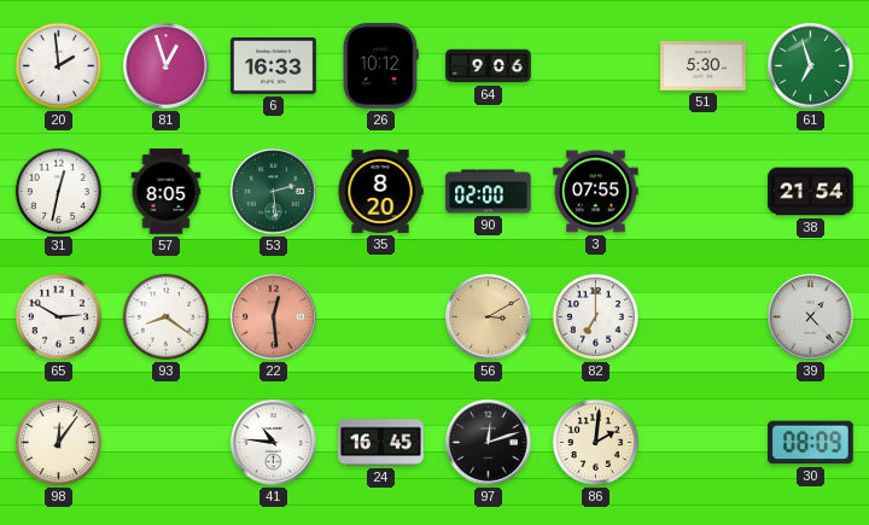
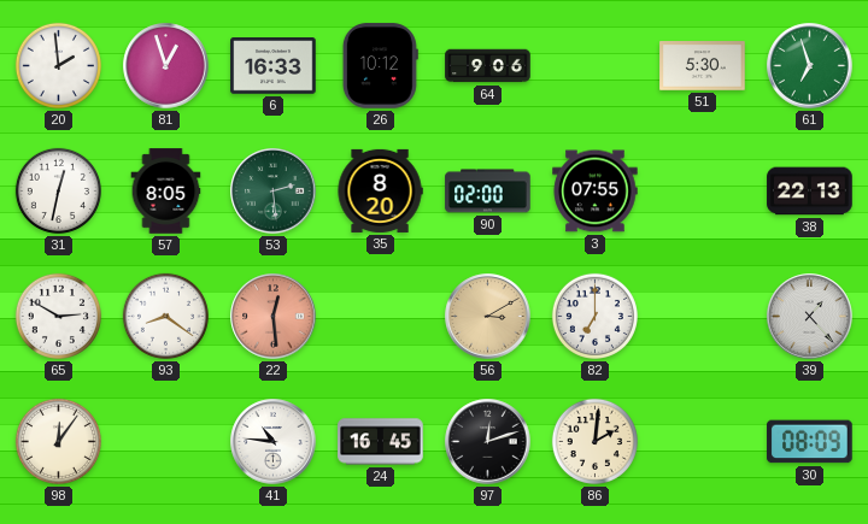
38: 21:54 -> 22:13
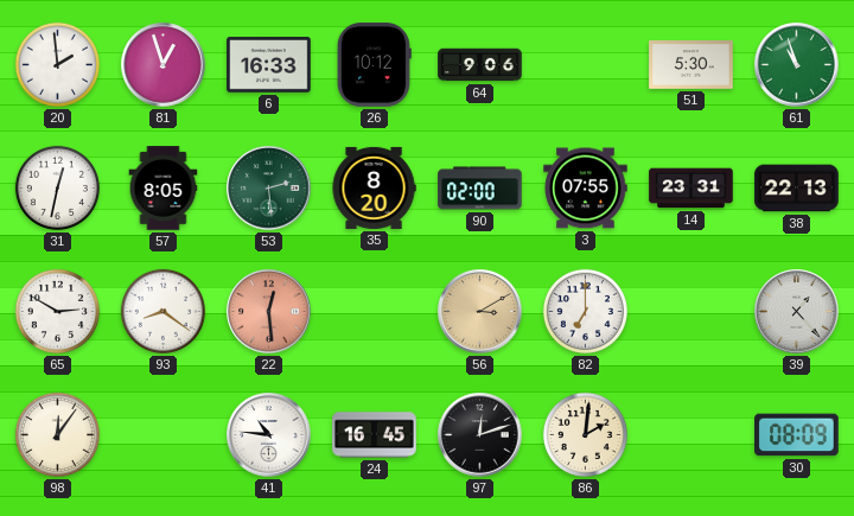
61: 6:57 -> 10:57
14: none -> 23:31
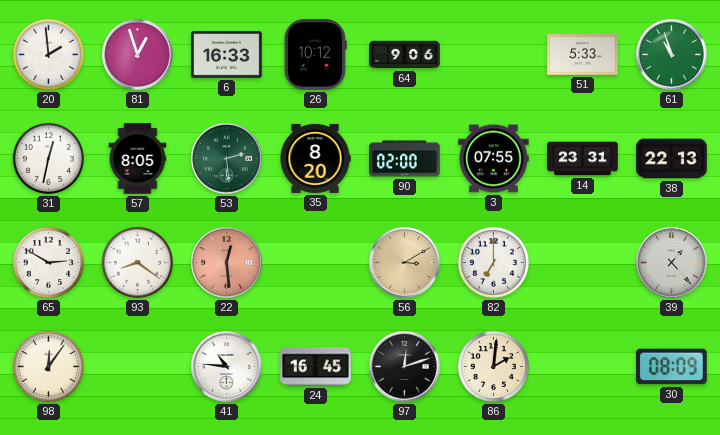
51: 5:30 -> 5:33
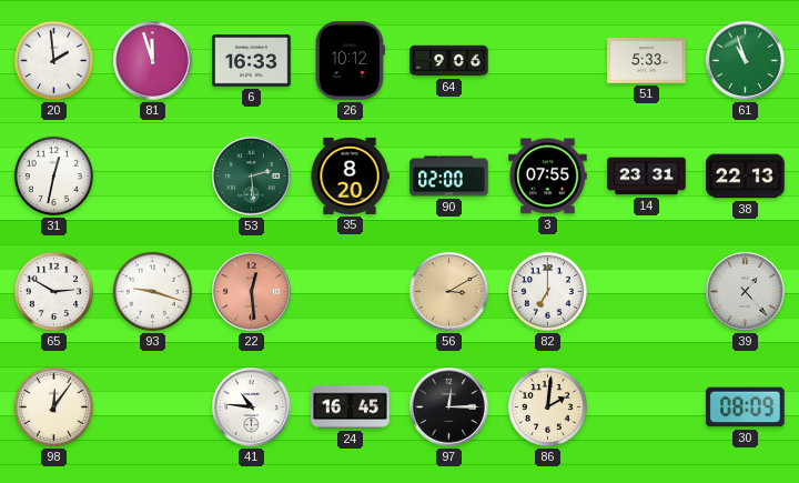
81: 12:57 -> 11:57
57: 8:05 -> none
93: 8:21 -> 9:18
97: 12:12 -> 12:15
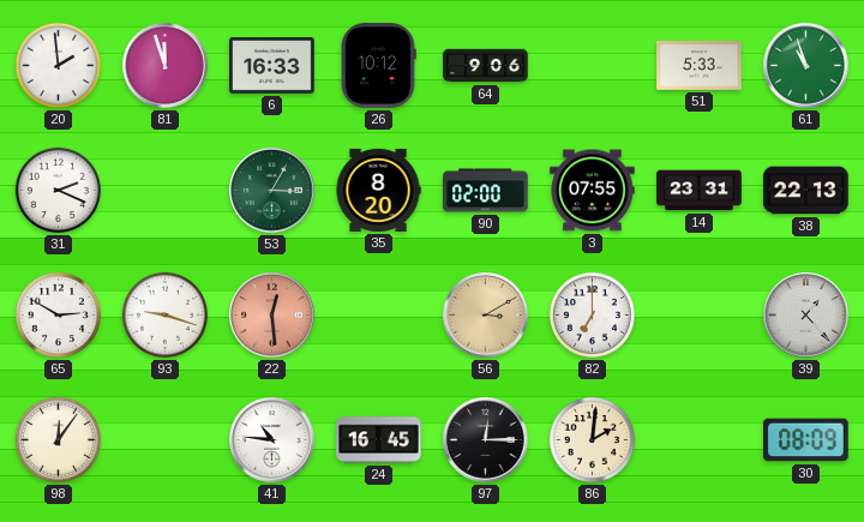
31: 12:32 -> 2:19
53: 2:29 -> 3:05
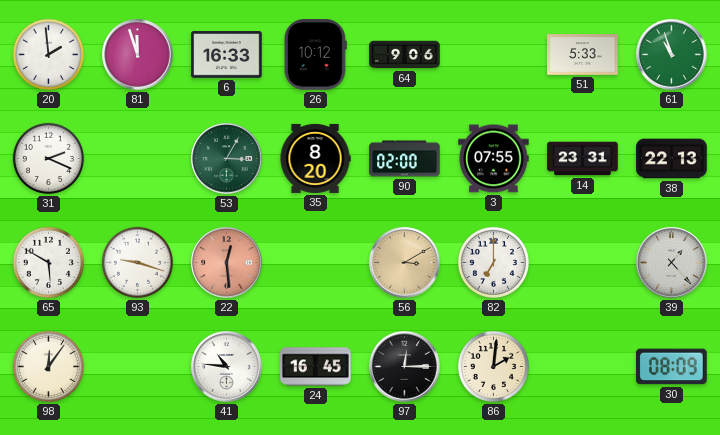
65: 2:50 -> 5:50
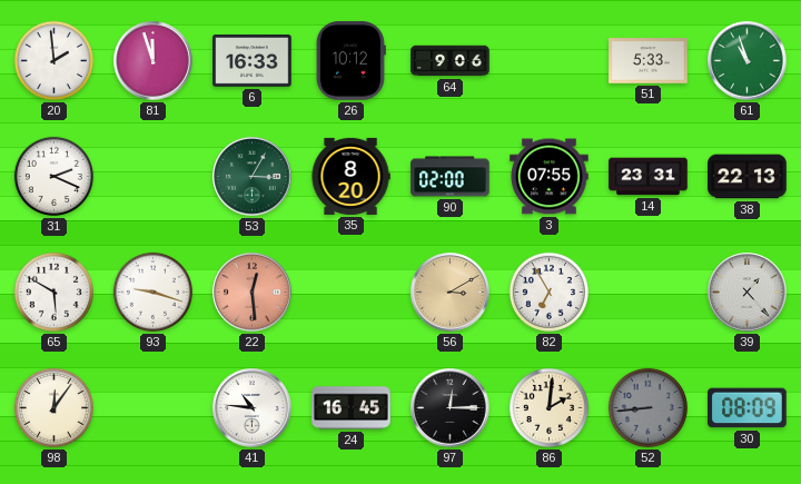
82: 7:00 -> 6:55
52: none -> 8:44
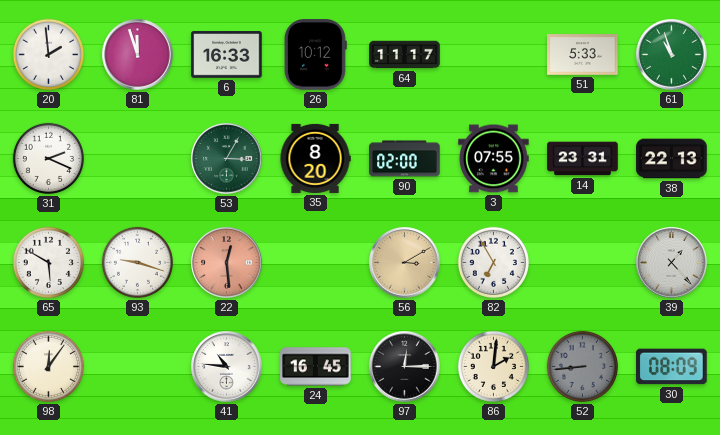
64: 9:06 -> 11:17
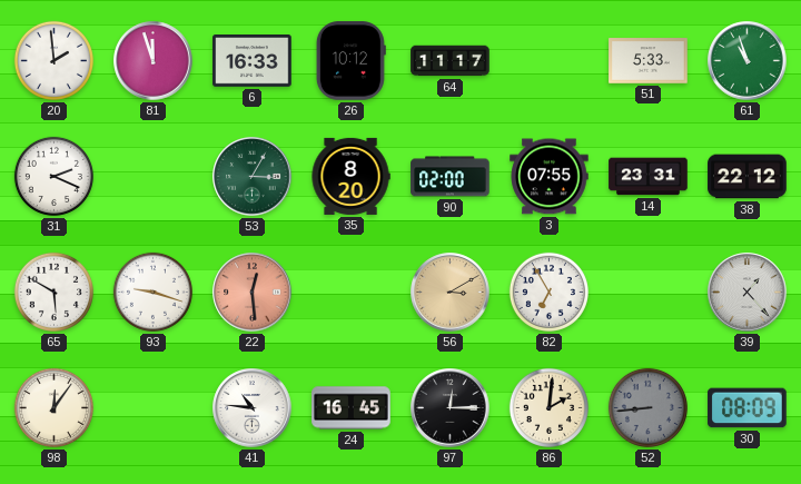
38: 22:13 -> 22:12
